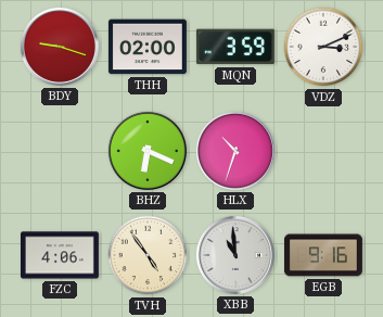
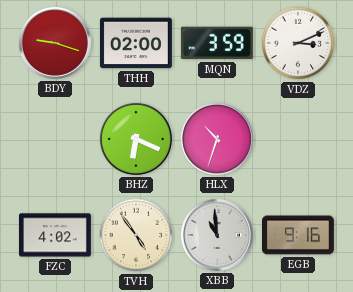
FZC: 4:06 -> 4:02
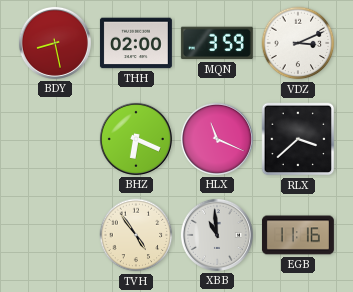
BDY: 9:18 -> 8:28
HLX: 10:33 -> 11:19
RLX: none -> 3:38
FZC: 4:02 -> none
EGB: 9:16 -> 11:16
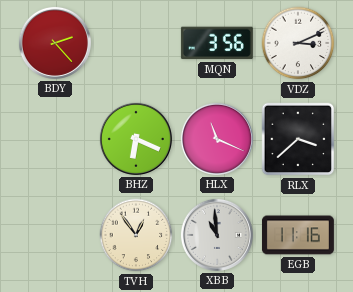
BDY: 8:28 -> 2:23
THH: 02:00 -> none
MQN: 3:59 -> 3:56
TVH: 4:54 -> 12:54
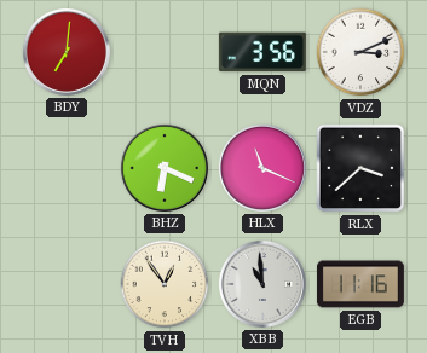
BDY: 2:23 -> 7:01
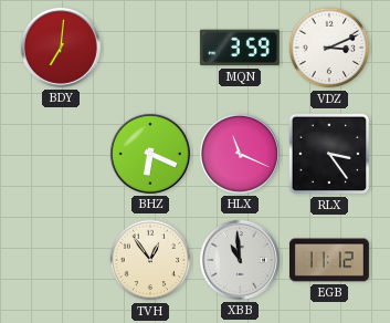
MQN: 3:56 -> 3:59
RLX: 3:38 -> 3:24
EGB: 11:16 -> 11:12
